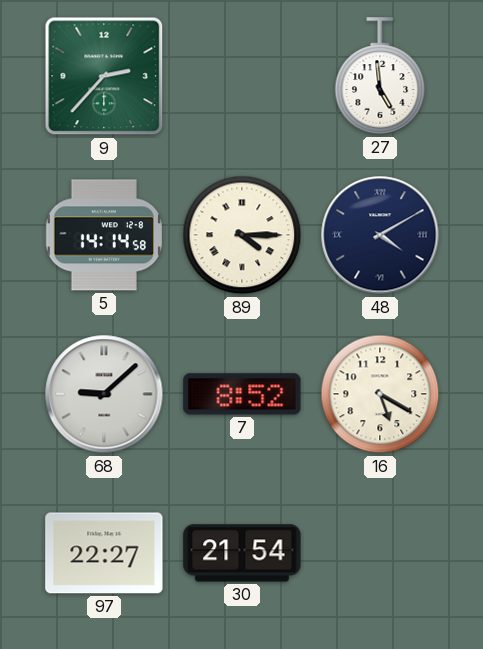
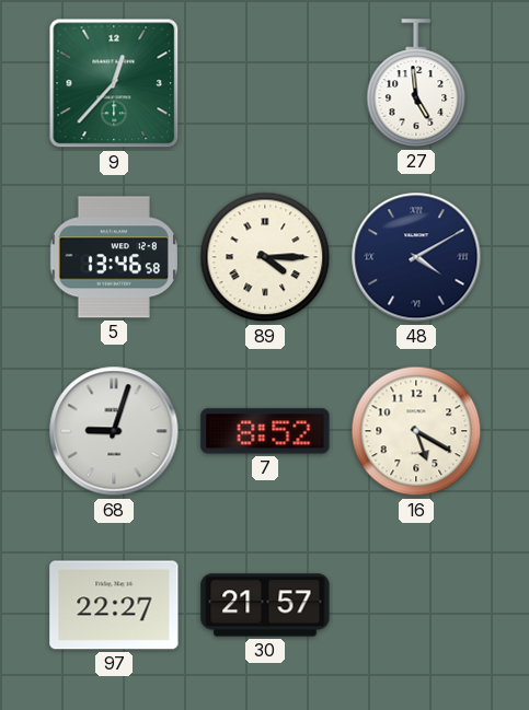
9: 2:37 -> 12:37
5: 14:14 -> 13:46
68: 9:08 -> 9:03
30: 21:54 -> 21:57
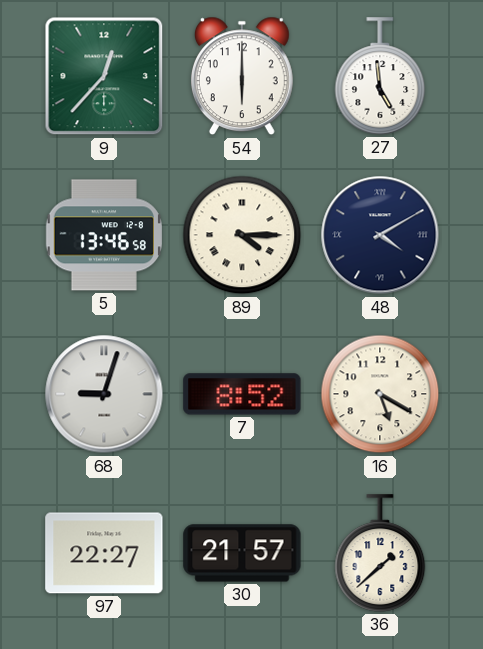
54: none -> 6:00
36: none -> 1:38
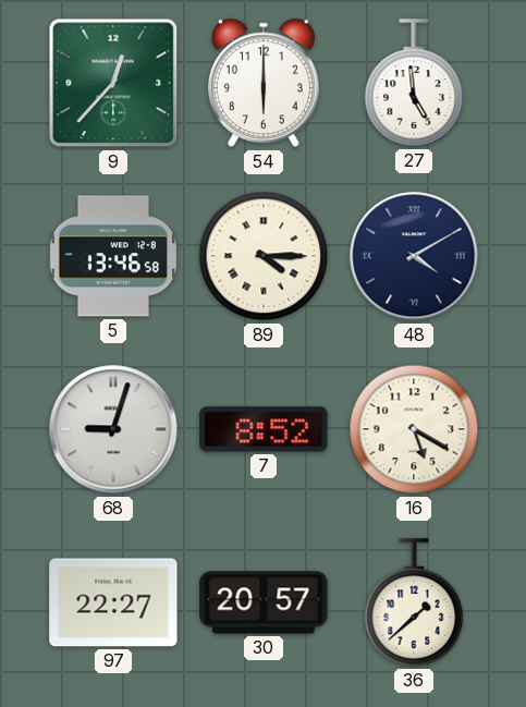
30: 21:57 -> 20:57
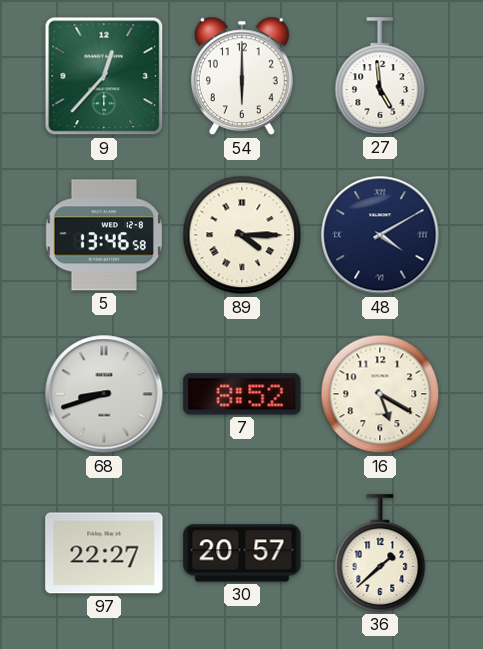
68: 9:03 -> 8:42
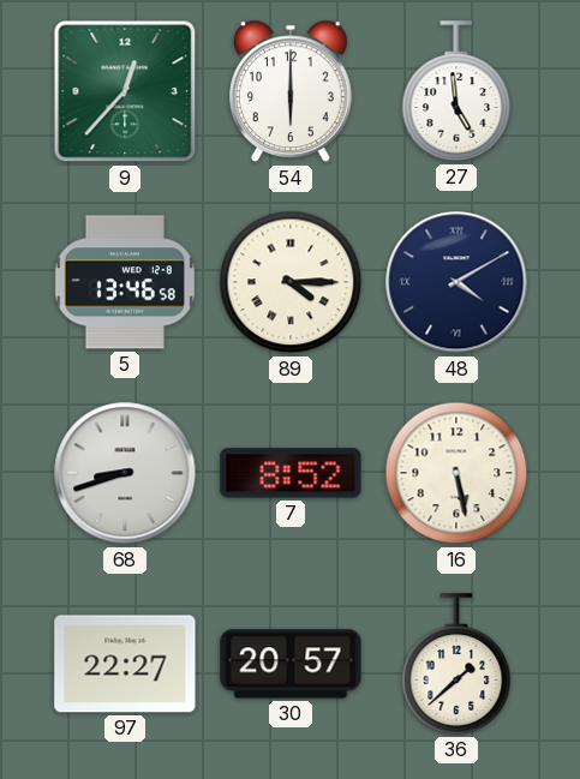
16: 5:20 -> 5:28
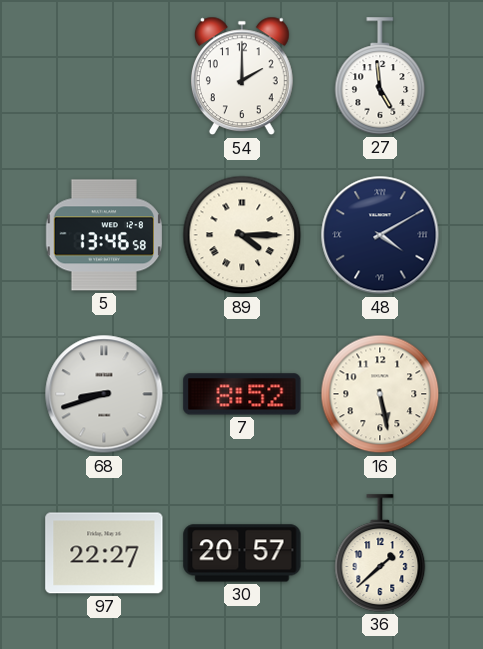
9: 12:37 -> none
54: 6:00 -> 2:00
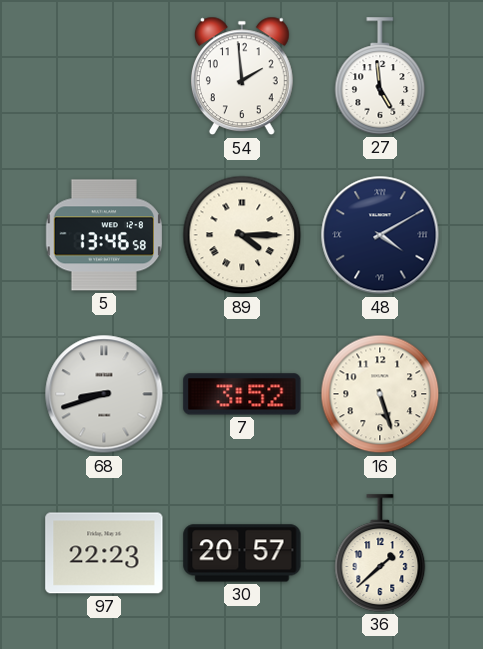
54: 2:00 -> 1:59
7: 8:52 -> 3:52
16: 5:28 -> 5:27
97: 22:27 -> 22:23
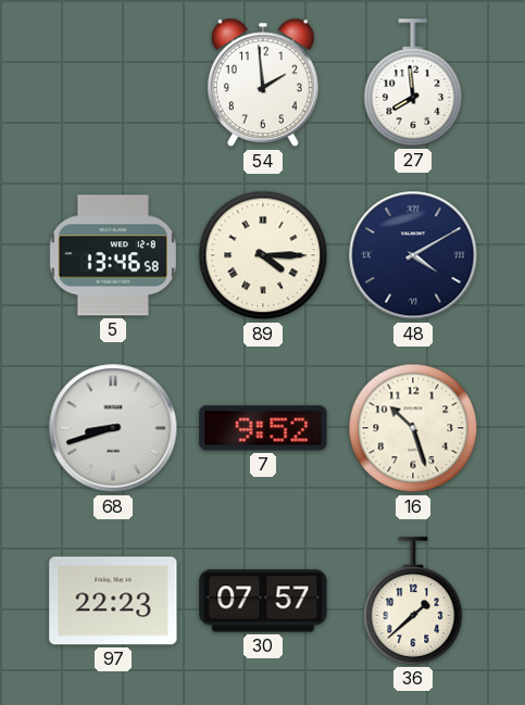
27: 4:59 -> 7:59
7: 3:52 -> 9:52
16: 5:27 -> 10:27
30: 20:57 -> 07:57
